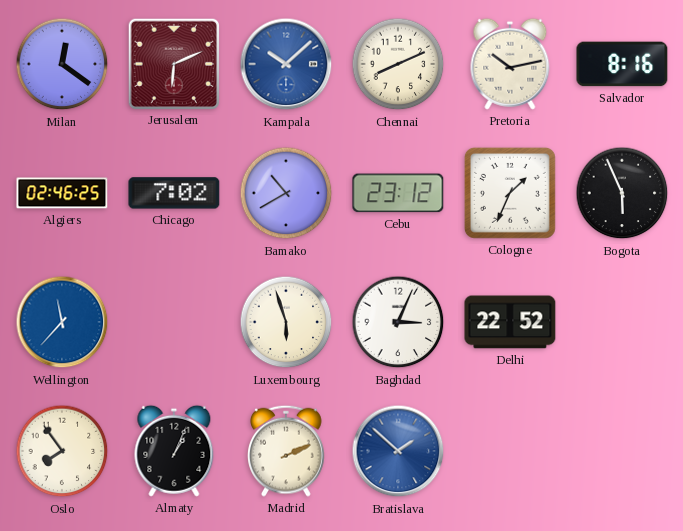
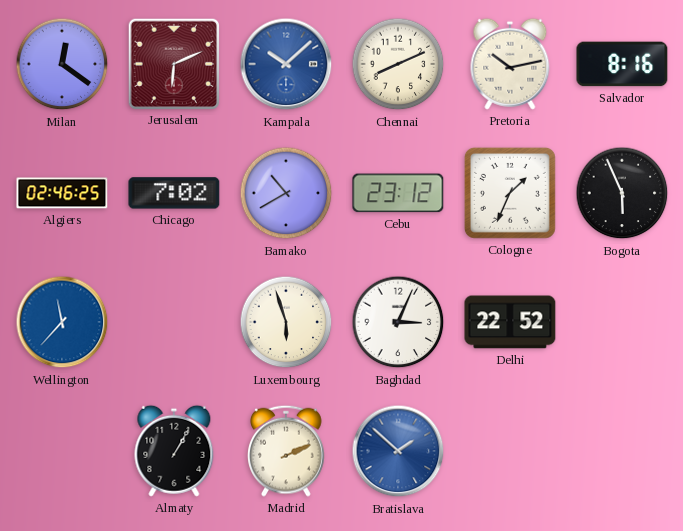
Oslo: 7:54 -> none
Almaty: 1:04 -> 1:05
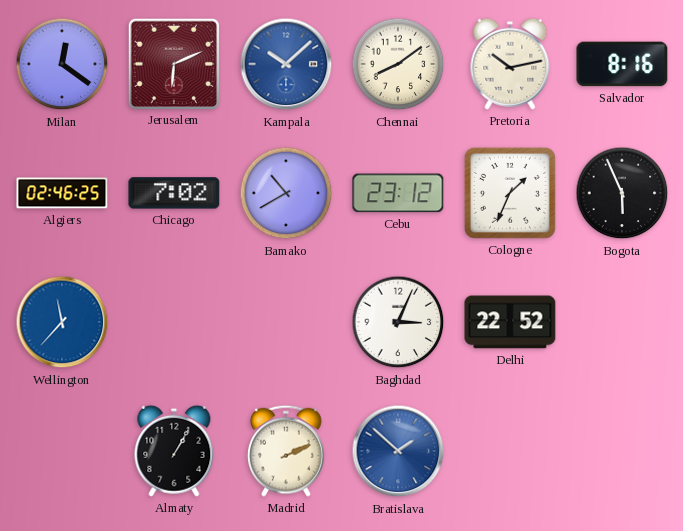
Chennai: 8:11 -> 8:09
Luxembourg: 5:57 -> none
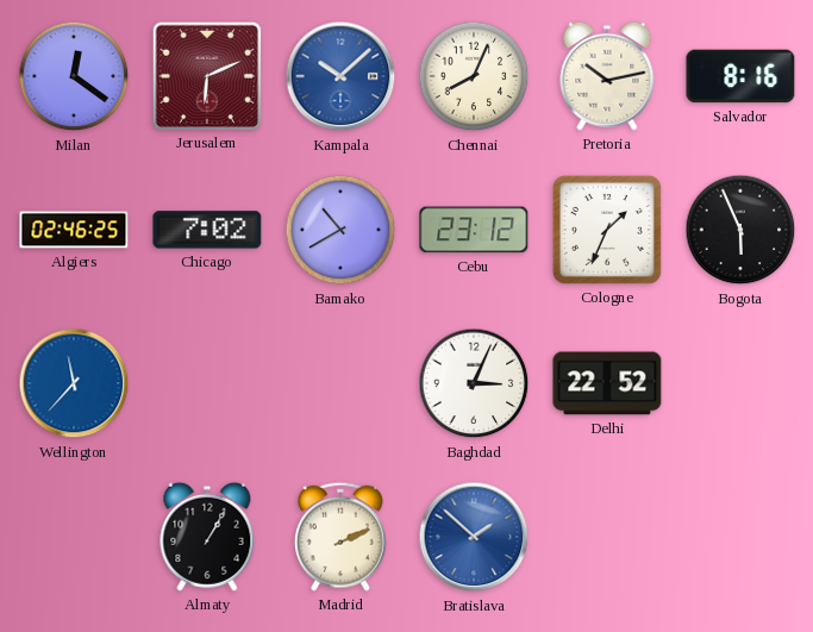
Chennai: 8:09 -> 8:04
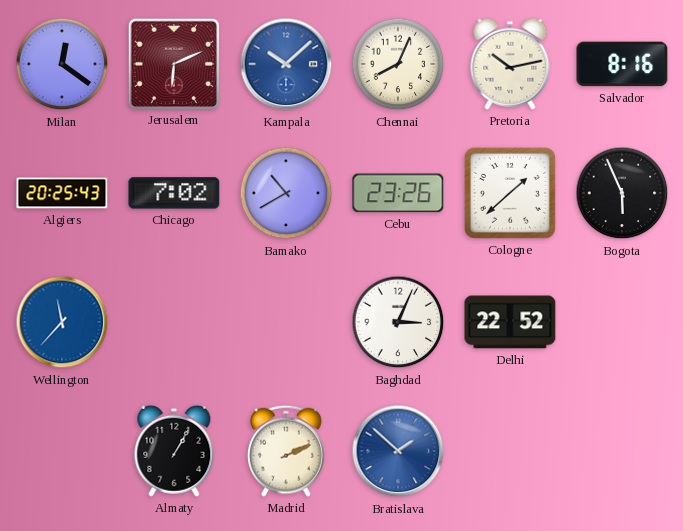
Algiers: 02:46 -> 20:25
Cebu: 23:12 -> 23:26
Cologne: 1:34 -> 1:38
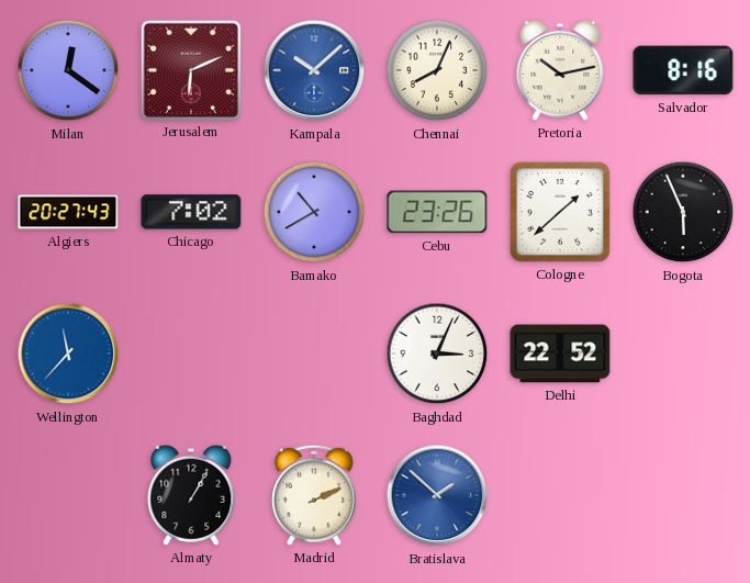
Algiers: 20:25 -> 20:27
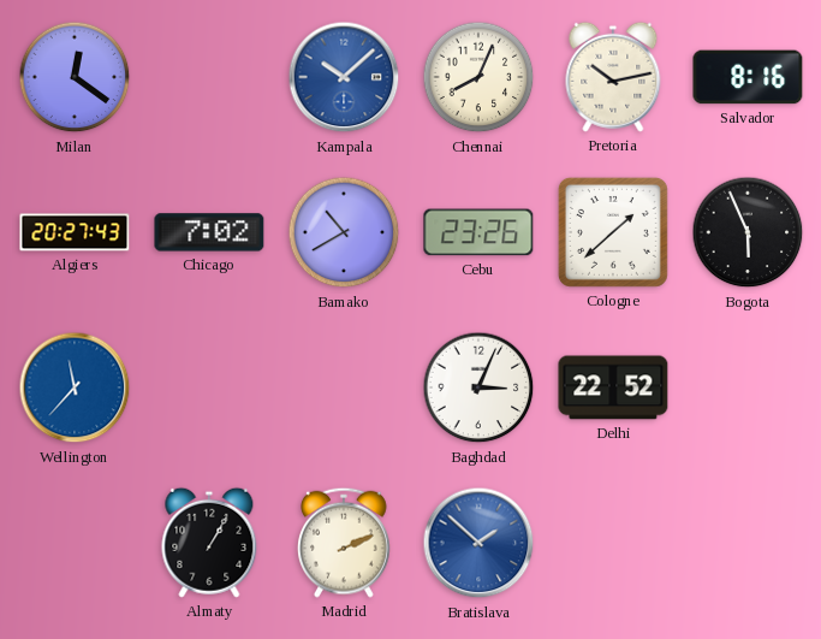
Jerusalem: 6:11 -> none
